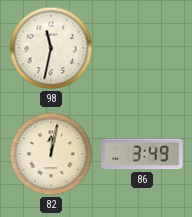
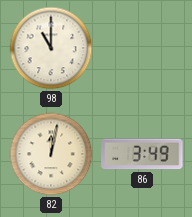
98: 11:32 -> 11:00
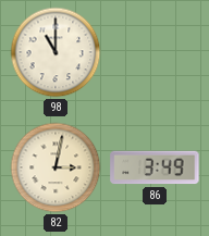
82: 12:02 -> 3:02
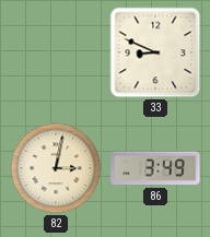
98: 11:00 -> none
33: none -> 8:49
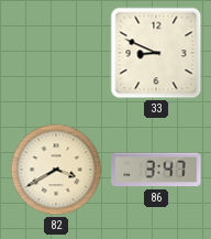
82: 3:02 -> 3:40
86: 3:49 -> 3:47
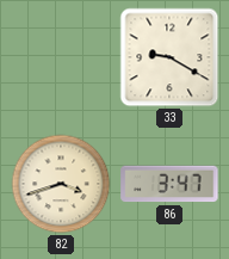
33: 8:49 -> 9:20
82: 3:40 -> 3:42
